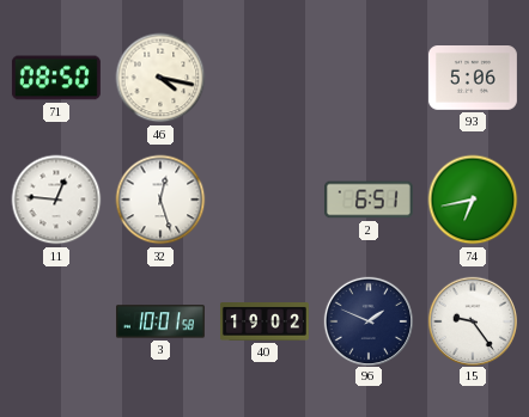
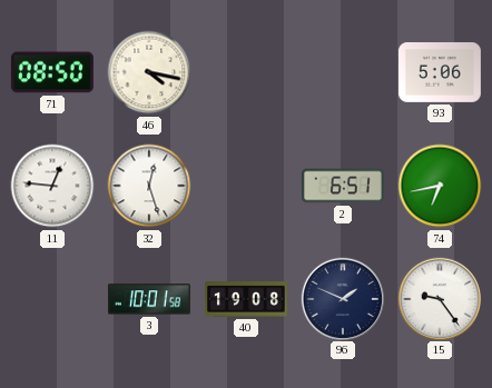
40: 19:02 -> 19:08
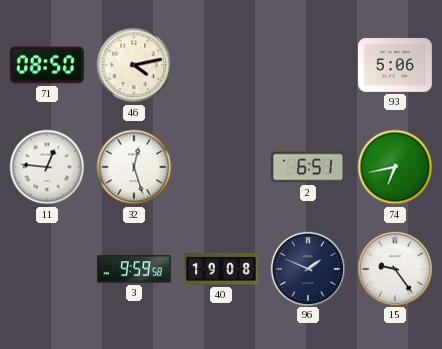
46: 4:17 -> 4:13
3: 10:01 -> 9:59
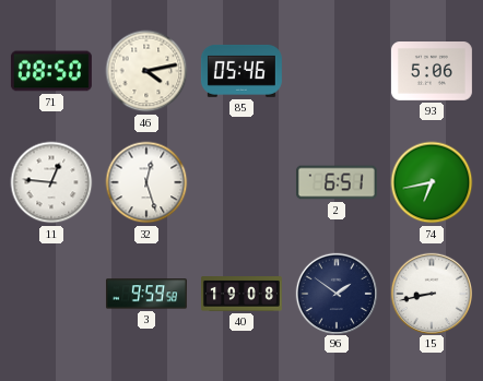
85: none -> 05:46
96: 1:49 -> 1:51
15: 9:24 -> 8:43
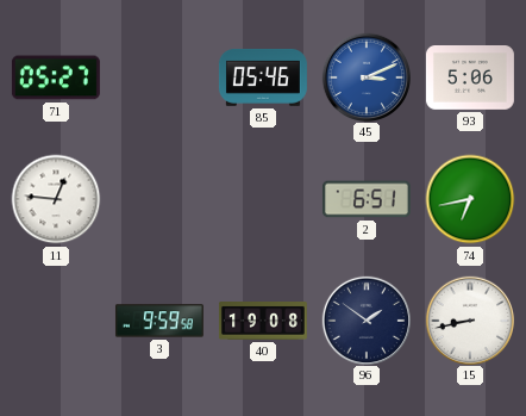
71: 08:50 -> 05:27
46: 4:13 -> none
45: none -> 3:11
32: 12:27 -> none
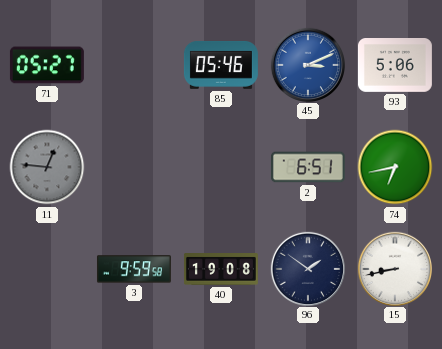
11 dial: white -> grey
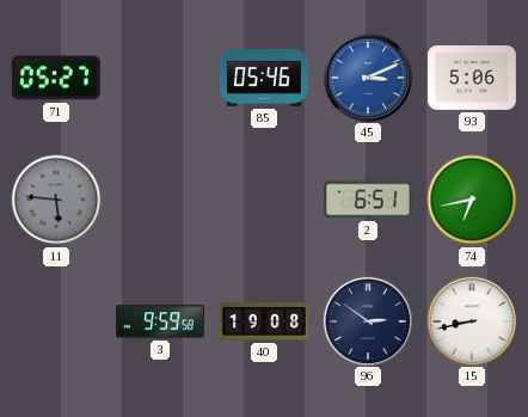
11: 12:46 -> 5:46
96: 1:51 -> 2:51
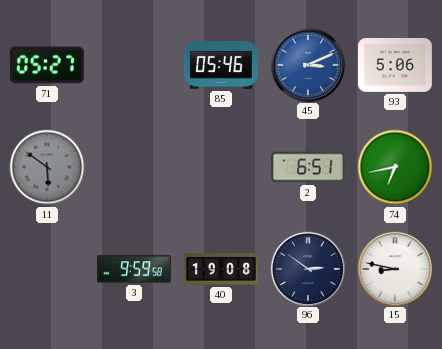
11: 5:46 -> 5:51
15: 8:43 -> 8:47
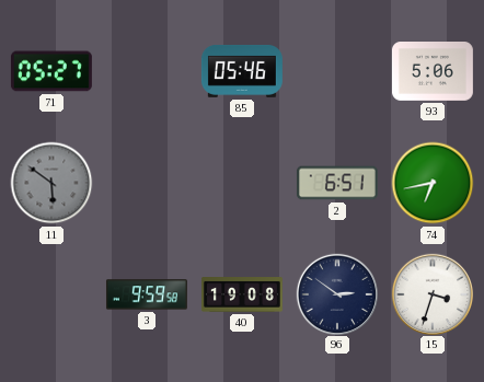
45: 3:11 -> none
15: 8:47 -> 3:33
